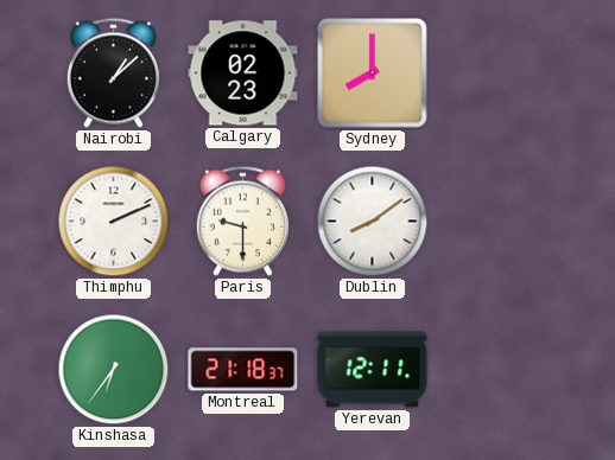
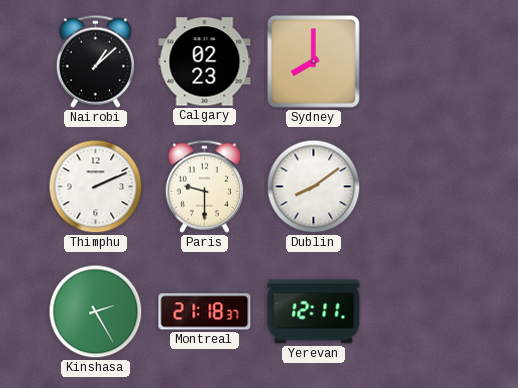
Kinshasa: 6:36 -> 2:25
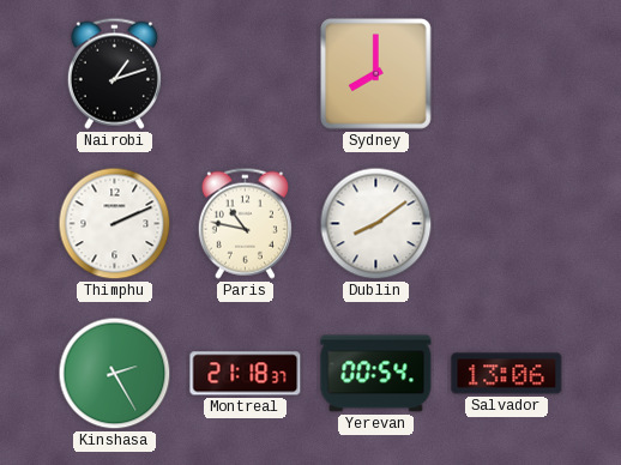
Nairobi: 1:08 -> 1:12
Calgary: 02:23 -> none
Paris: 9:30 -> 10:47
Yerevan: 12:11 -> 00:54
Salvador: none -> 13:06
